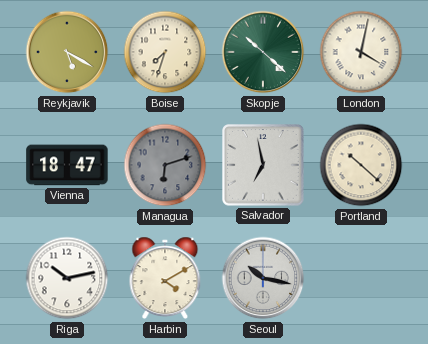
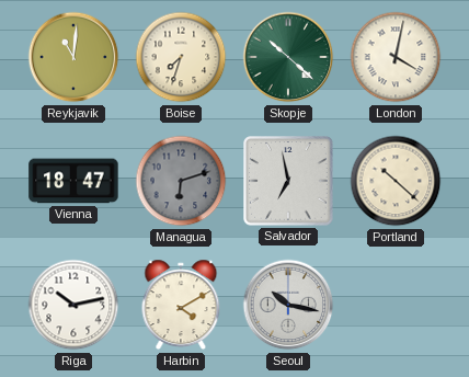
Reykjavik: 5:20 -> 11:01
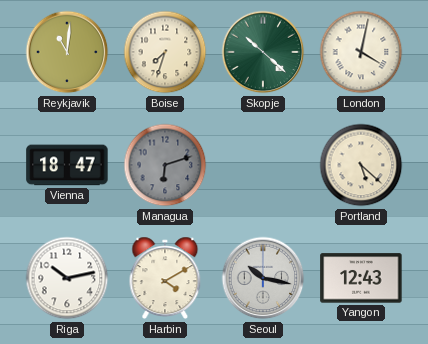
Salvador: 6:58 -> none
Portland: 10:22 -> 5:22
Yangon: none -> 12:43
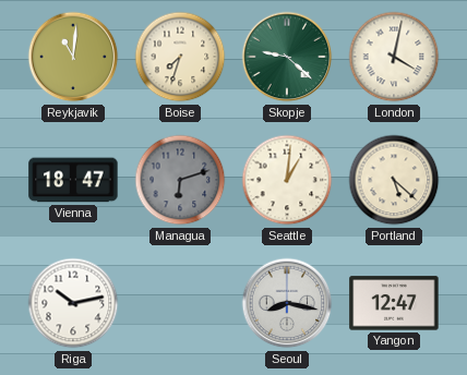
Skopje: 10:22 -> 9:22
Seattle: none -> 1:01
Harbin: 4:10 -> none
Seoul: 10:17 -> 8:17
Yangon: 12:43 -> 12:47
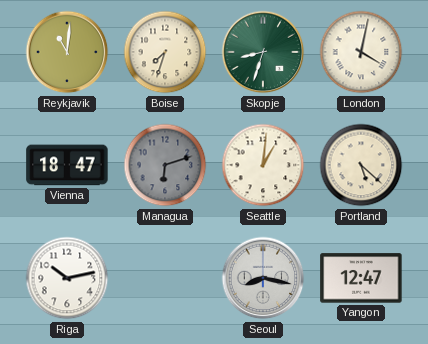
Skopje: 9:22 -> 8:33
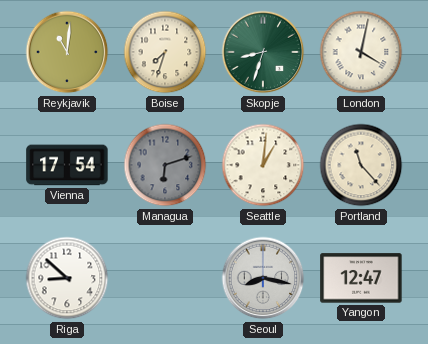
Vienna: 18:47 -> 17:54
Portland: 5:22 -> 11:23
Riga: 10:13 -> 8:52
